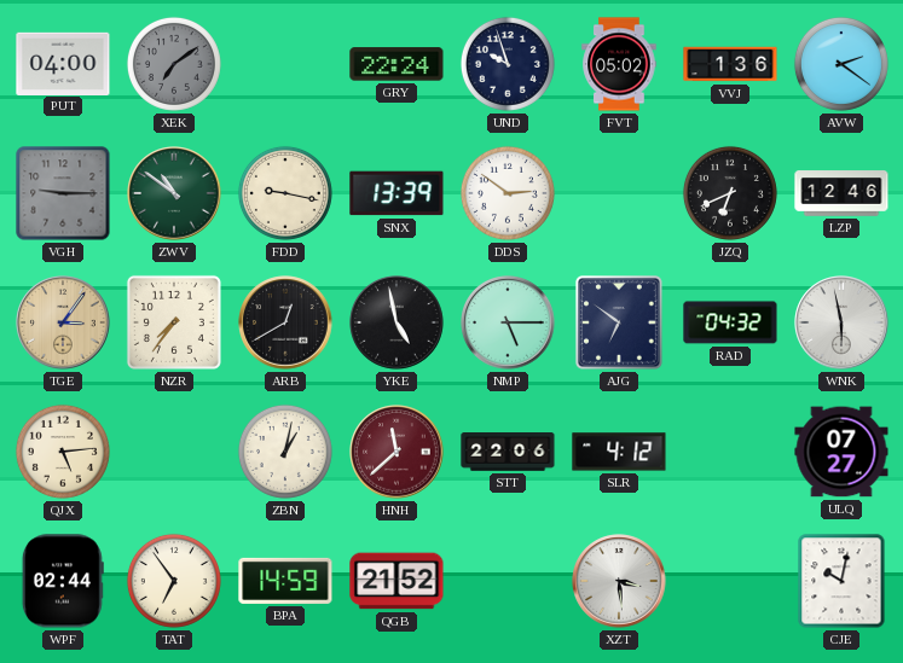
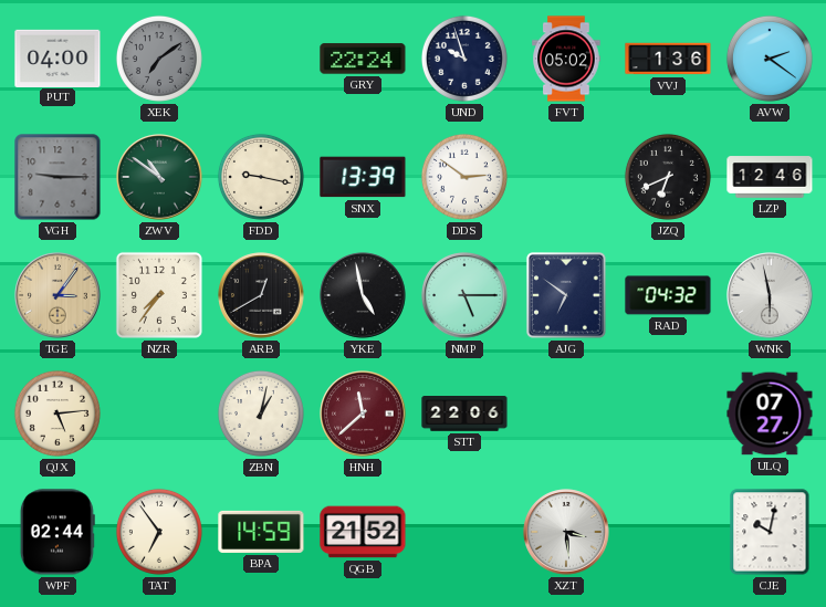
SLR: 4:12 -> none
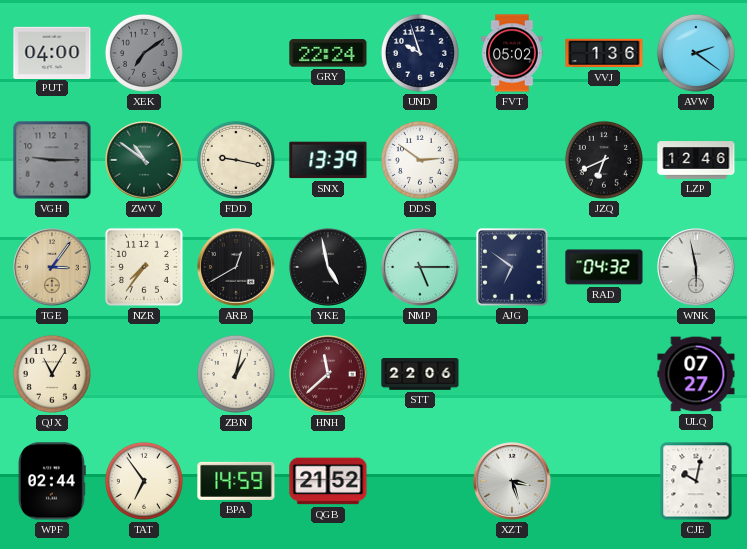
QJX: 5:14 -> 11:05
XZT: 3:29 -> 3:27
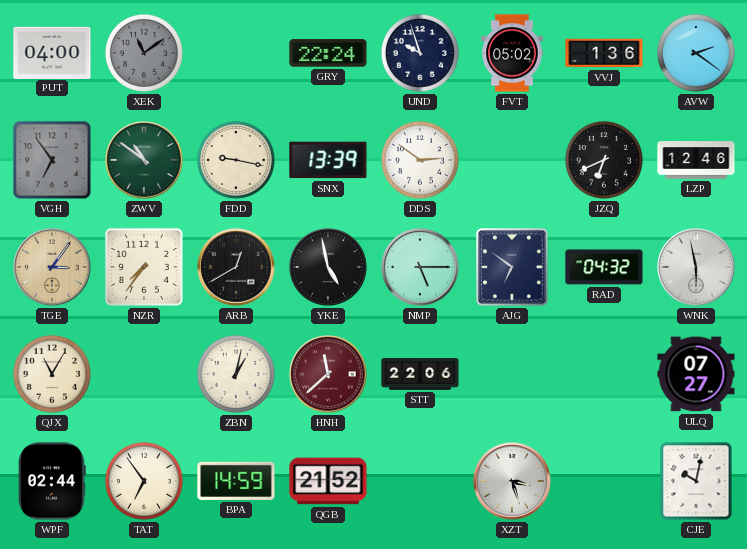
XEK: 7:09 -> 11:09
VGH: 9:15 -> 6:54
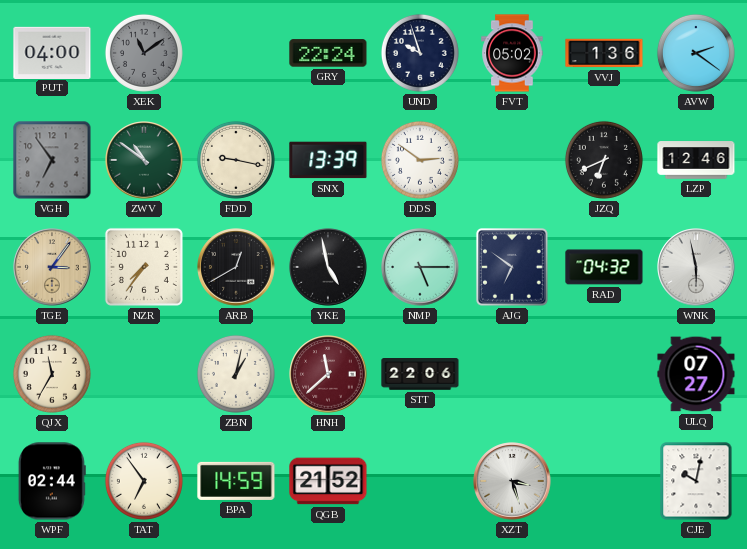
QJX: 11:05 -> 11:35
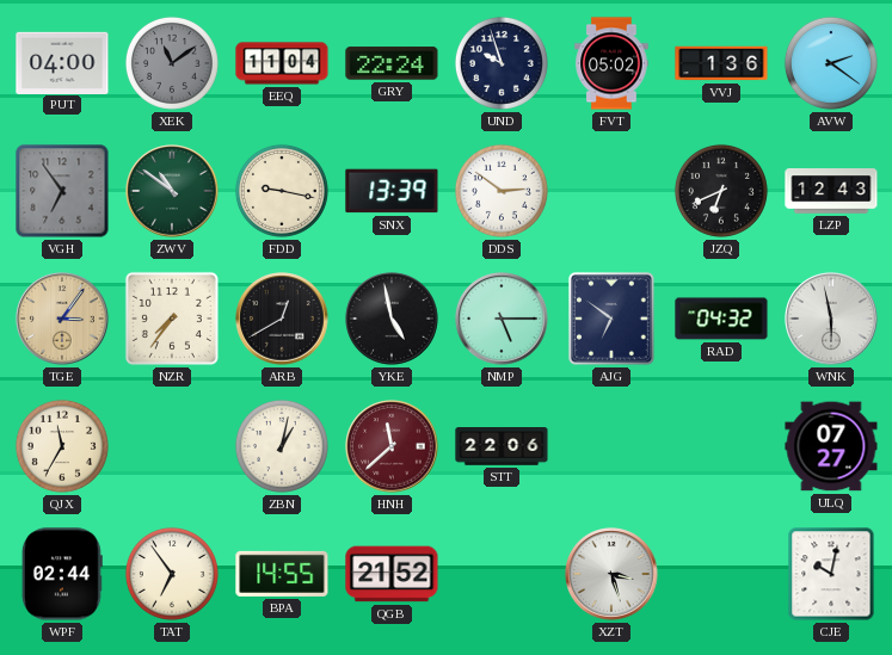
EEQ: none -> 11:04
LZP: 12:46 -> 12:43
BPA: 14:59 -> 14:55
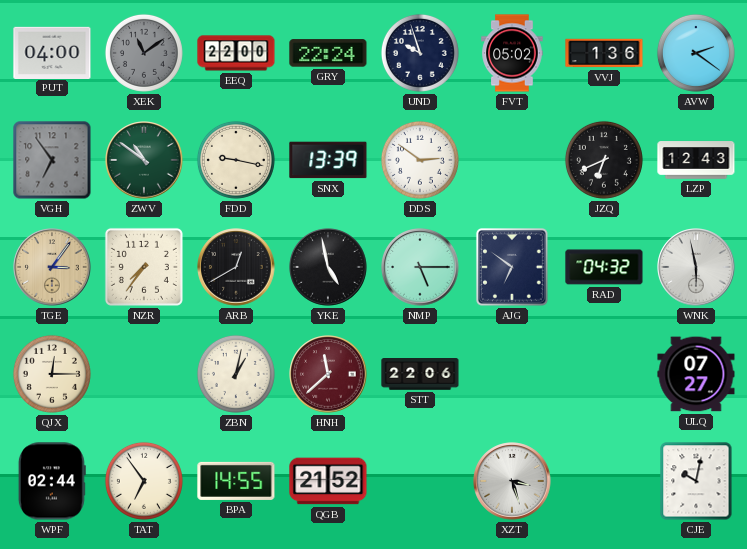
EEQ: 11:04 -> 22:00
QJX: 11:35 -> 12:15
